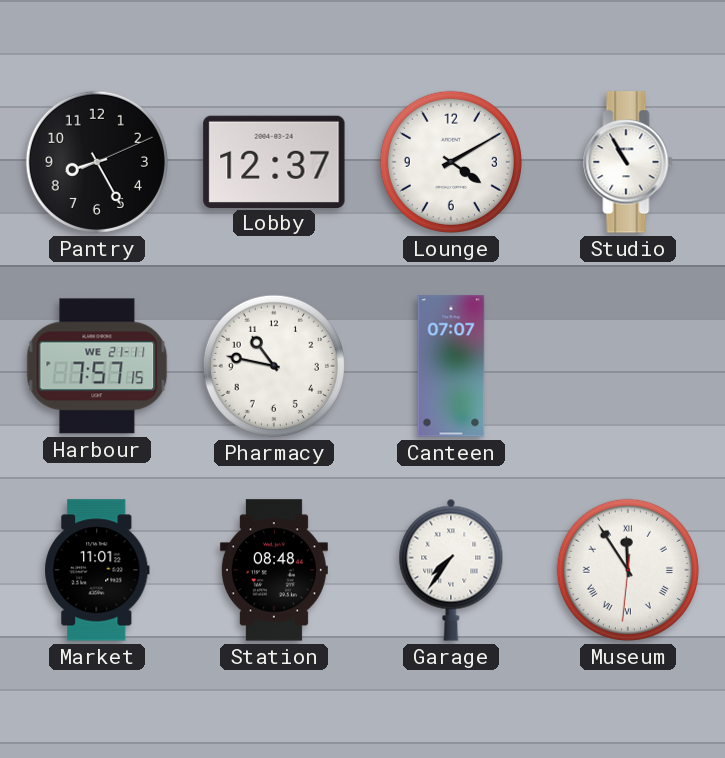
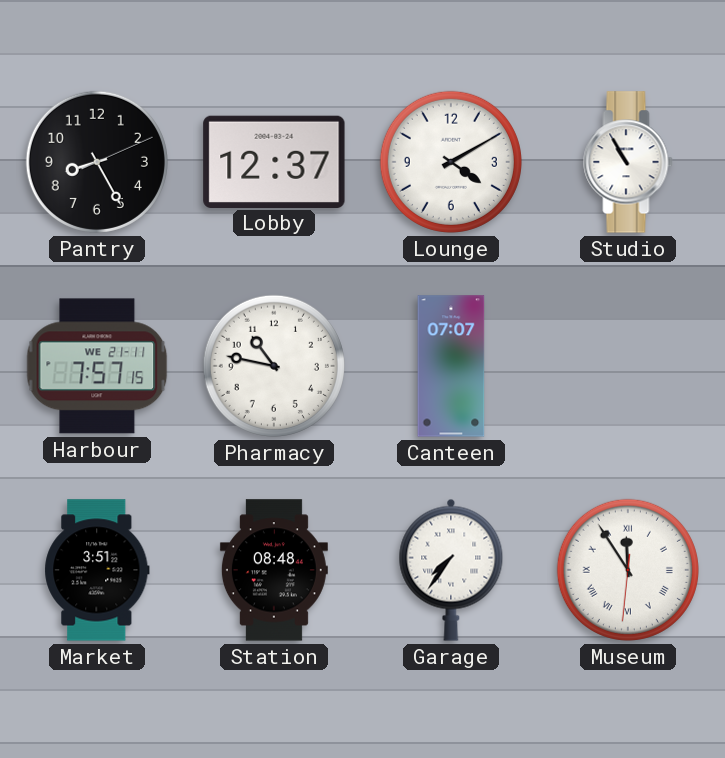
Market: 11:01 -> 3:51
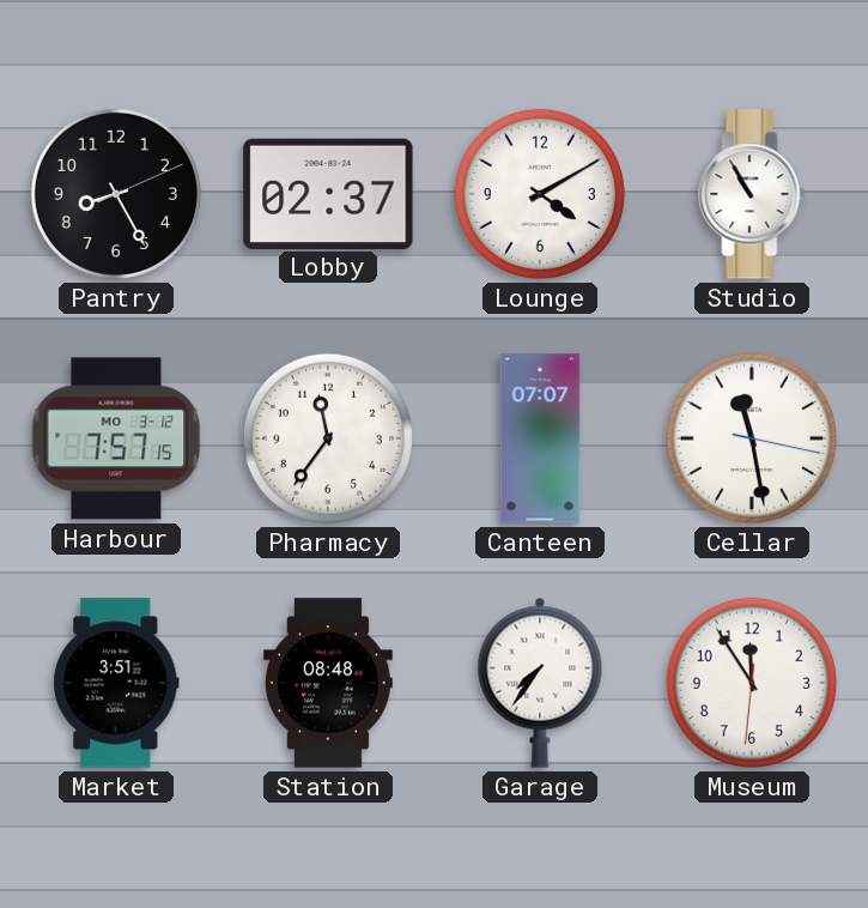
Lobby: 12:37 -> 02:37
Harbour date: WE 21-11 -> MO 3-12
Pharmacy: 10:47 -> 11:36
Cellar: none -> 11:28
Museum numerals: Roman -> Arabic
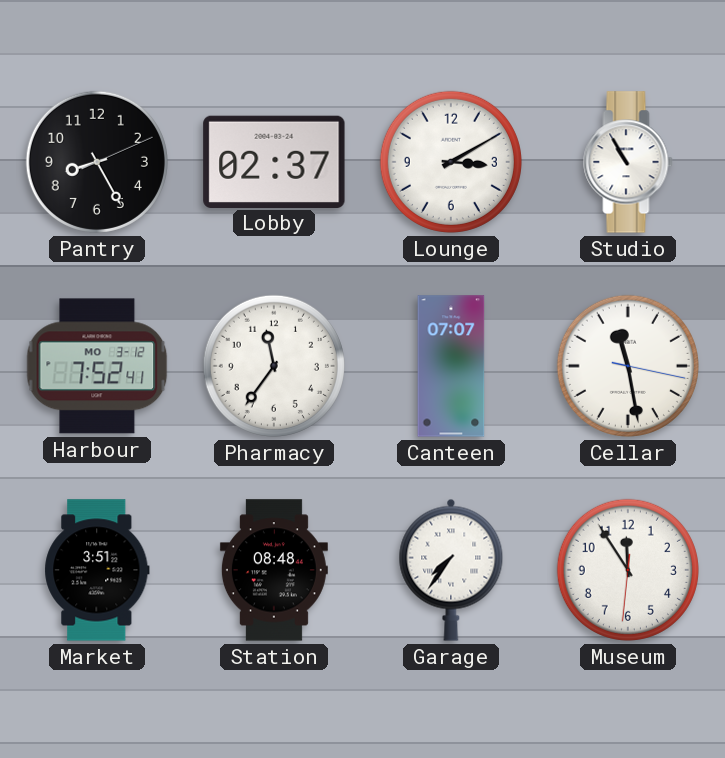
Lounge: 4:10 -> 3:10
Harbour: 7:57 -> 7:52
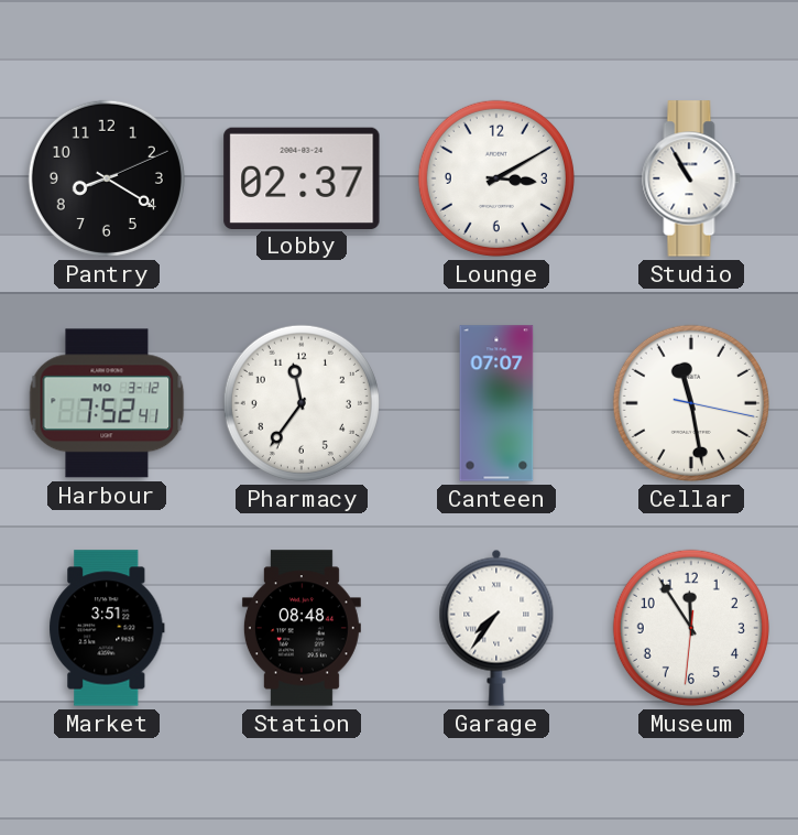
Pantry: 8:25 -> 8:20
